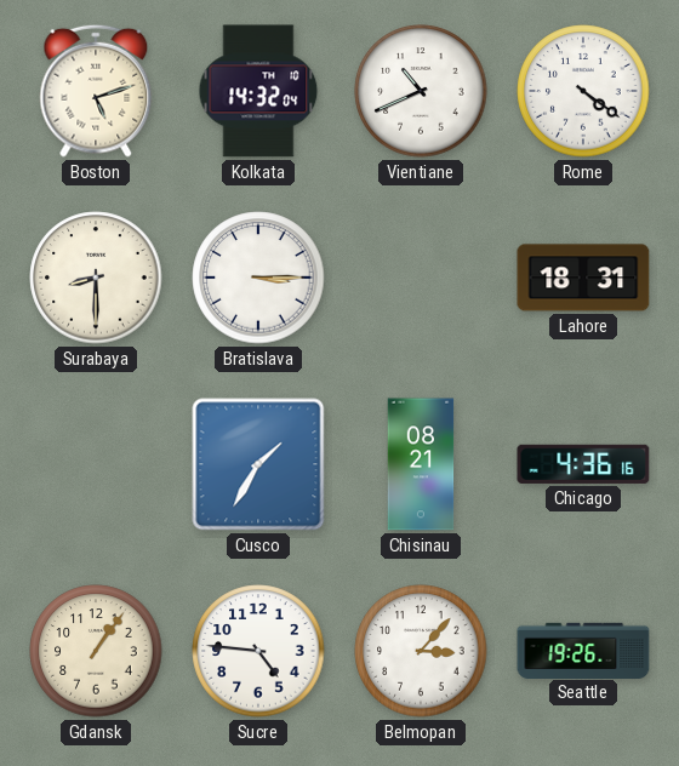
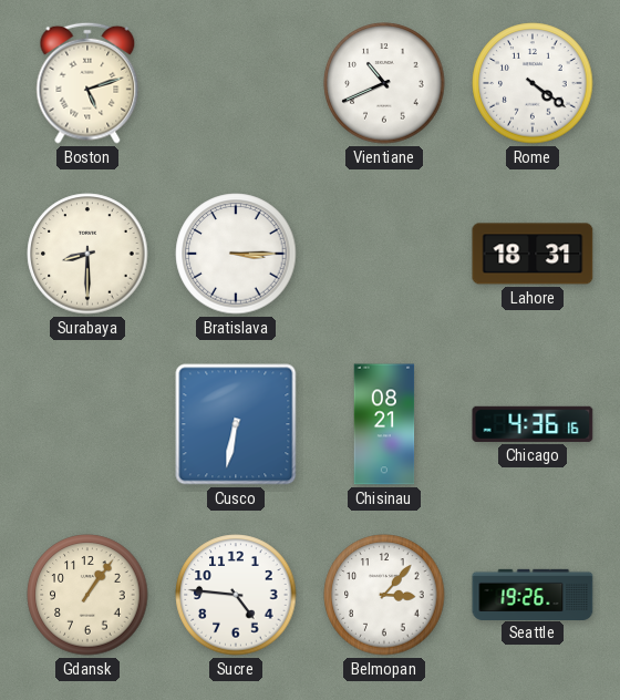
Kolkata: 14:32 -> none
Cusco: 1:35 -> 6:32
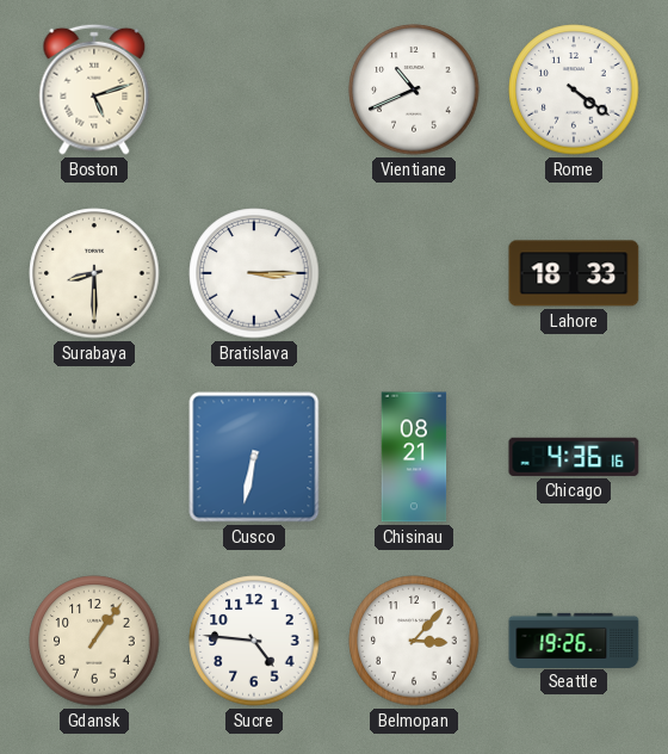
Lahore: 18:31 -> 18:33
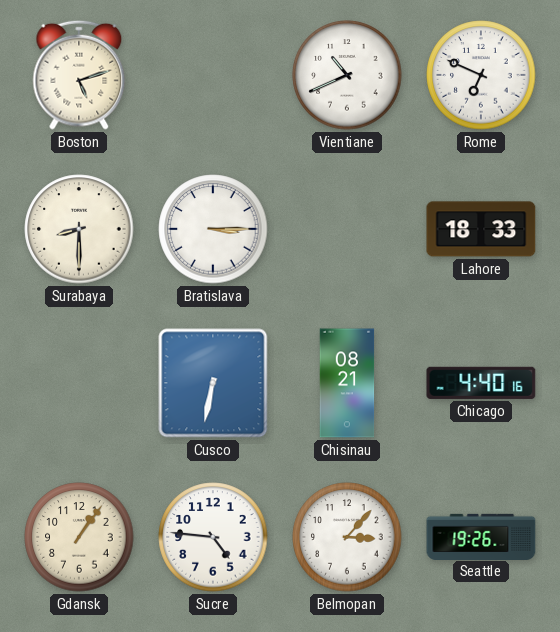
Rome: 4:21 -> 6:49
Chicago: 4:36 -> 4:40
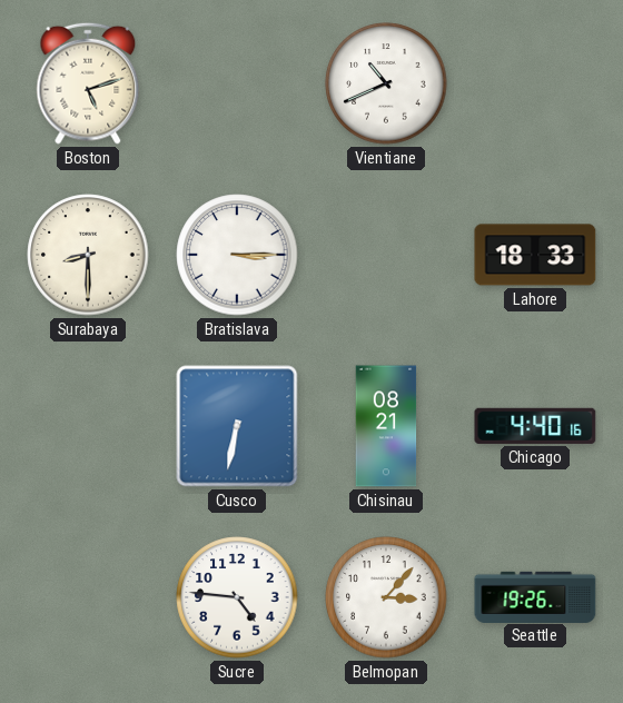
Rome: 6:49 -> none
Gdansk: 1:06 -> none
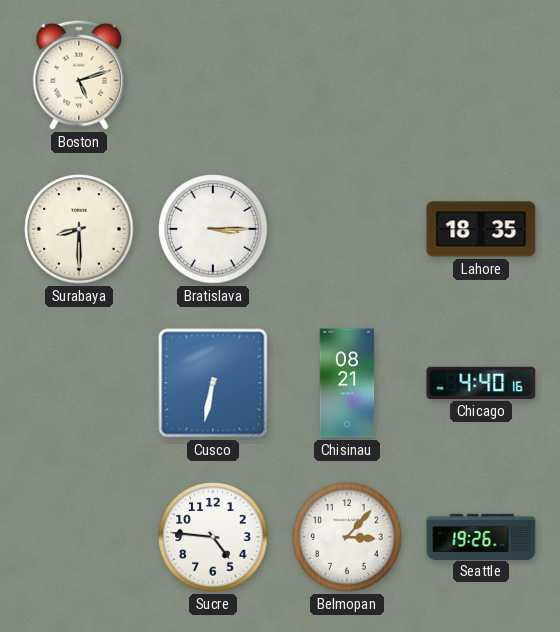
Vientiane: 10:41 -> none
Lahore: 18:33 -> 18:35
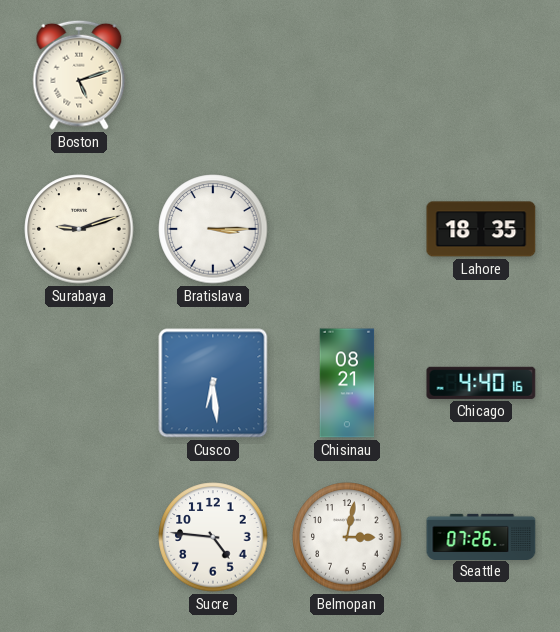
Surabaya: 8:30 -> 9:12
Cusco: 6:32 -> 6:29
Belmopan: 3:07 -> 3:02
Seattle: 19:26 -> 07:26
